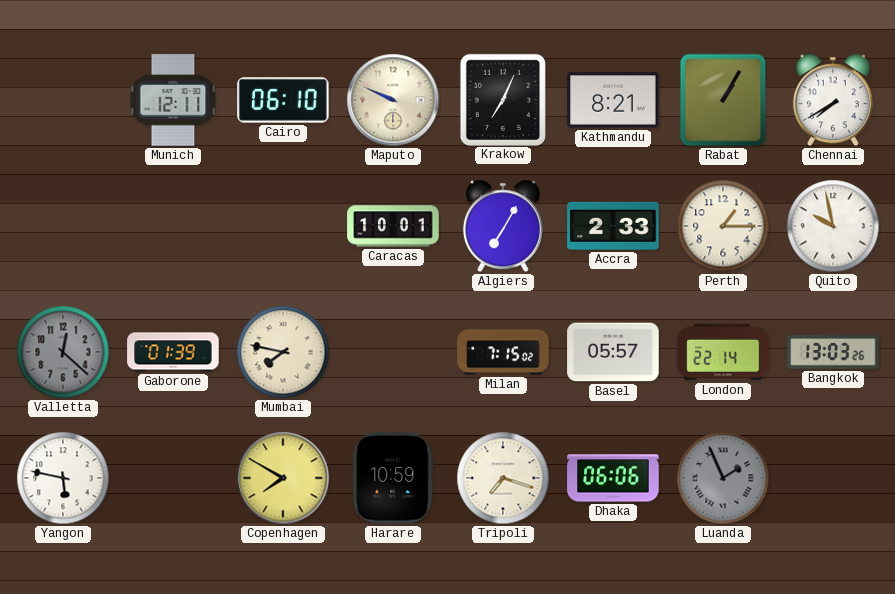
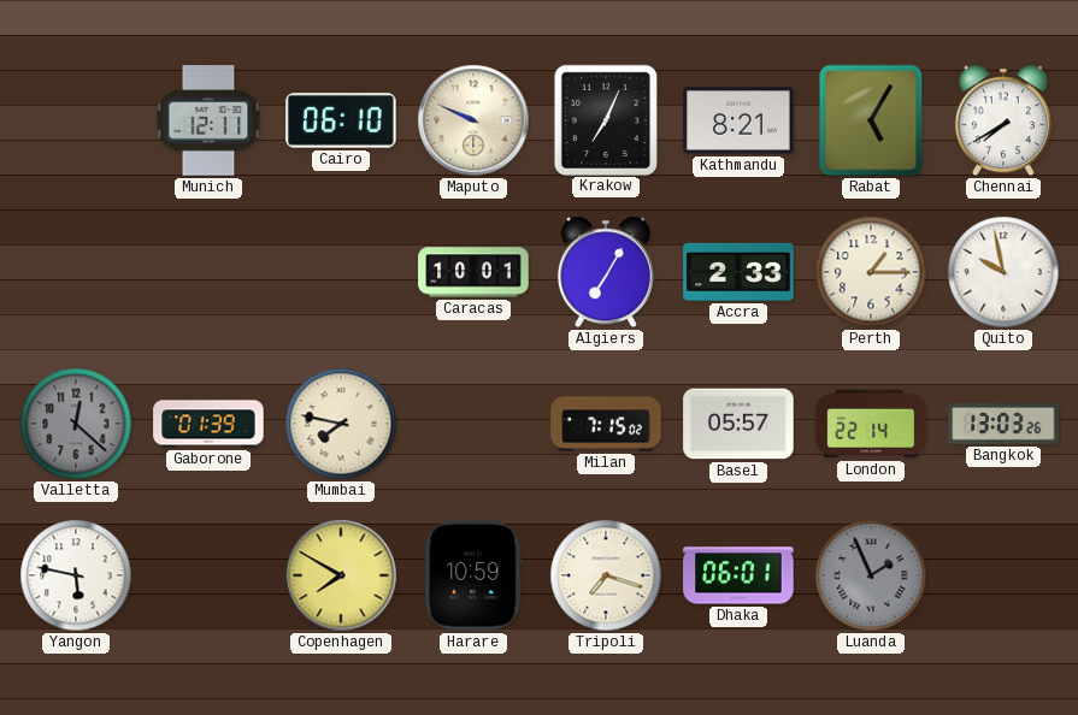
Rabat: 1:05 -> 5:05
Dhaka: 06:06 -> 06:01
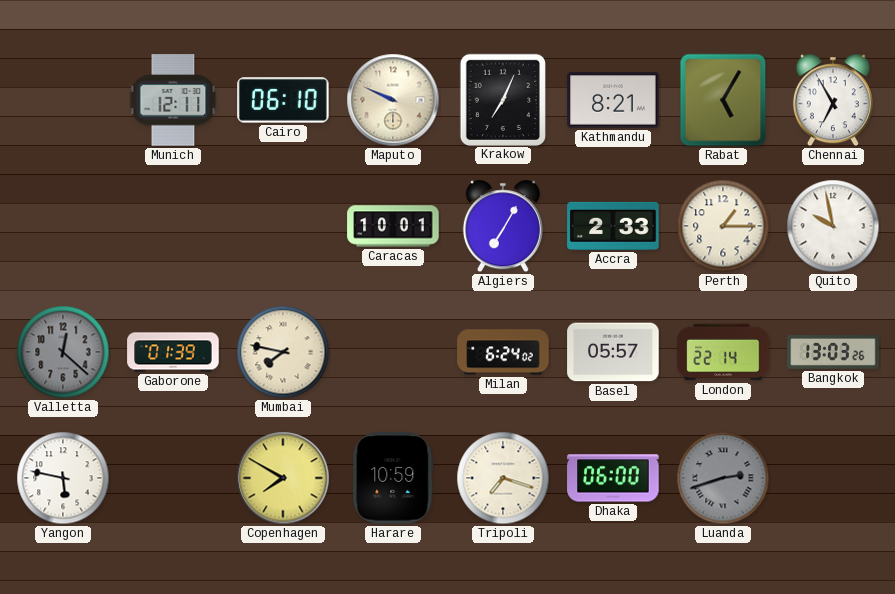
Chennai: 7:40 -> 6:55
Milan: 7:15 -> 6:24
Dhaka: 06:01 -> 06:00
Luanda: 1:56 -> 2:42
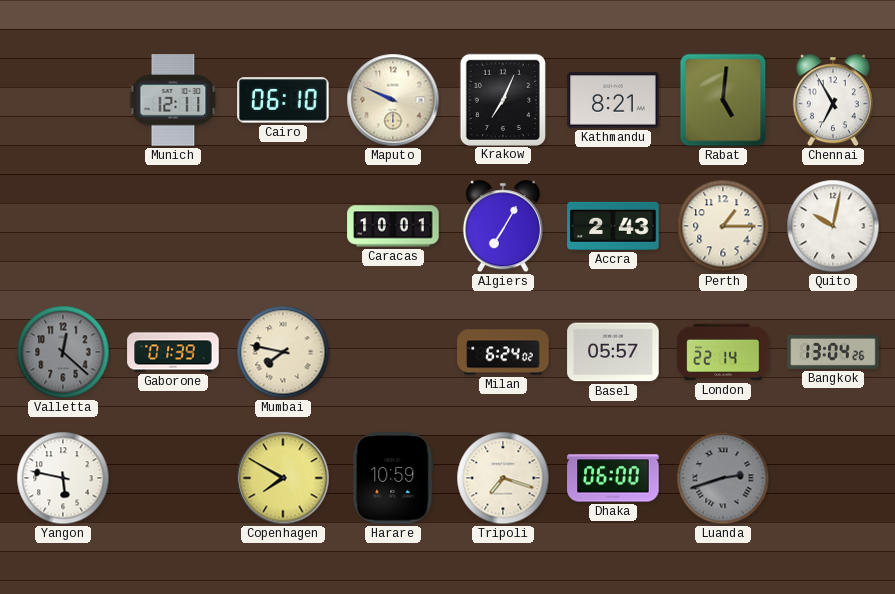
Rabat: 5:05 -> 5:01
Accra: 2:33 -> 2:43
Quito: 9:58 -> 10:02
Bangkok: 13:03 -> 13:04
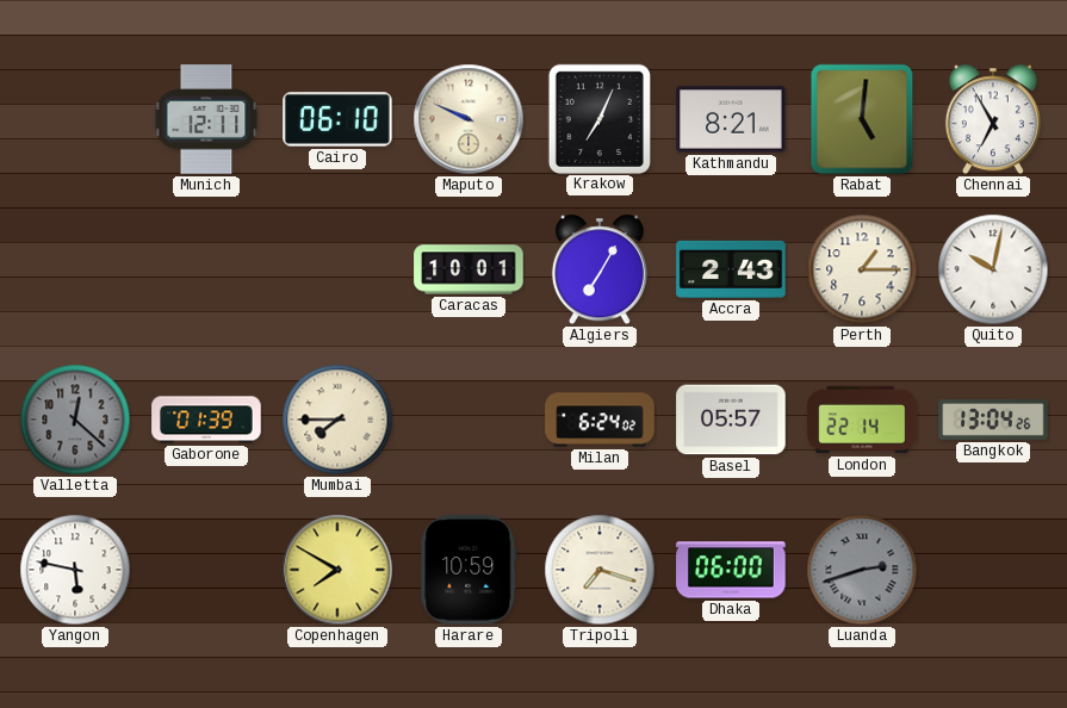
Mumbai: 7:47 -> 7:45
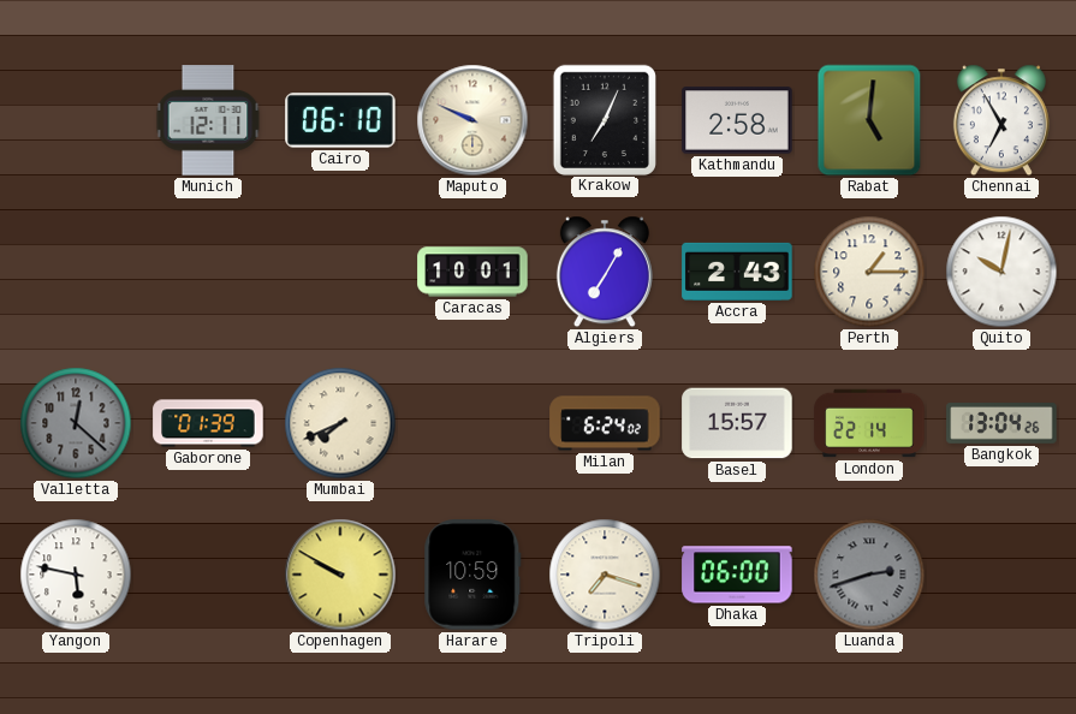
Kathmandu: 8:21 -> 2:58
Mumbai: 7:45 -> 7:41
Basel: 05:57 -> 15:57
Copenhagen: 7:50 -> 9:50
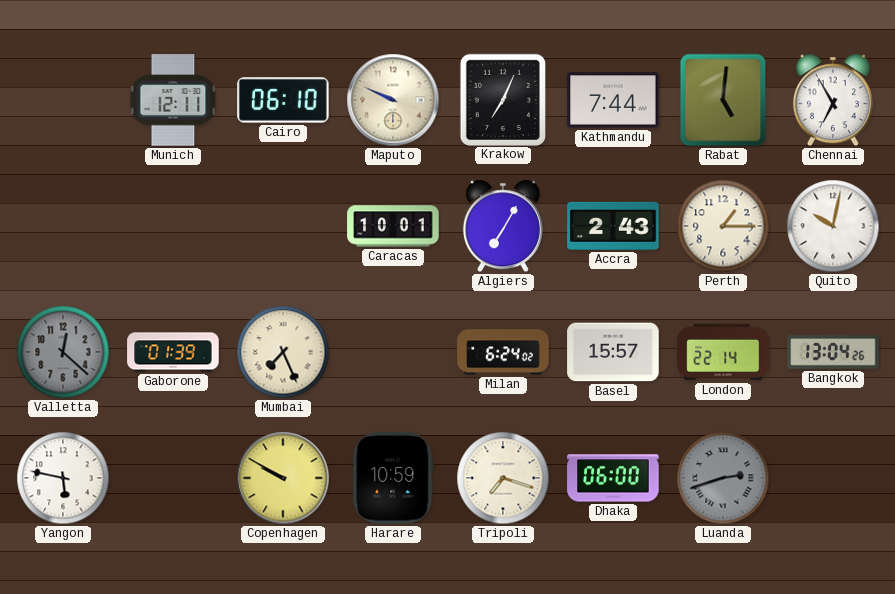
Kathmandu: 2:58 -> 7:44
Mumbai: 7:41 -> 7:26
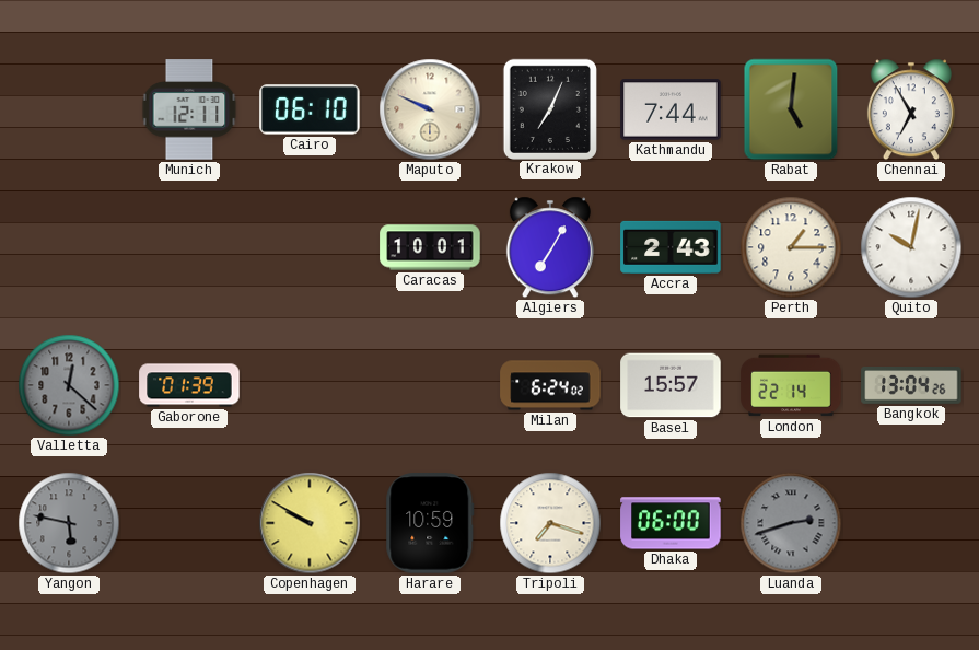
Mumbai: 7:26 -> none
Yangon dial: white -> grey
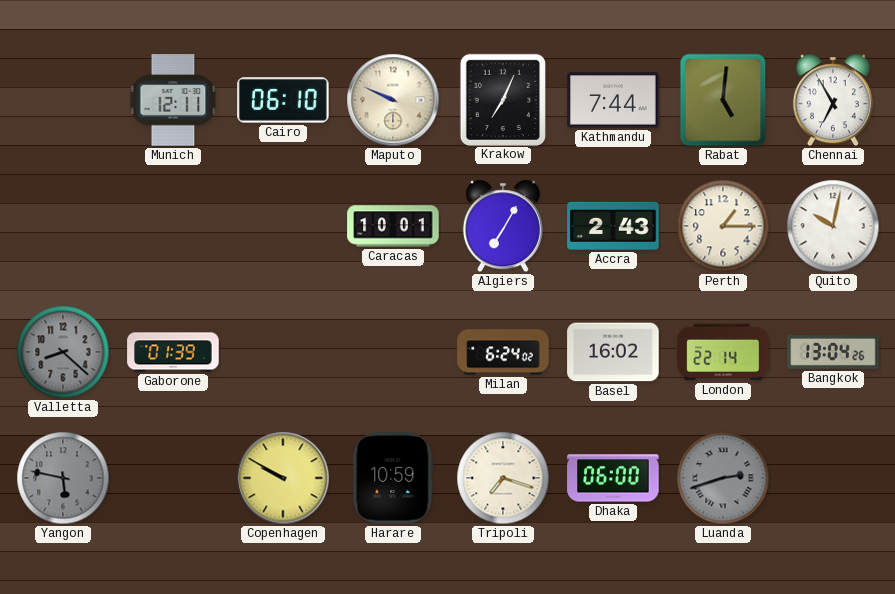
Valletta: 12:22 -> 8:22
Basel: 15:57 -> 16:02
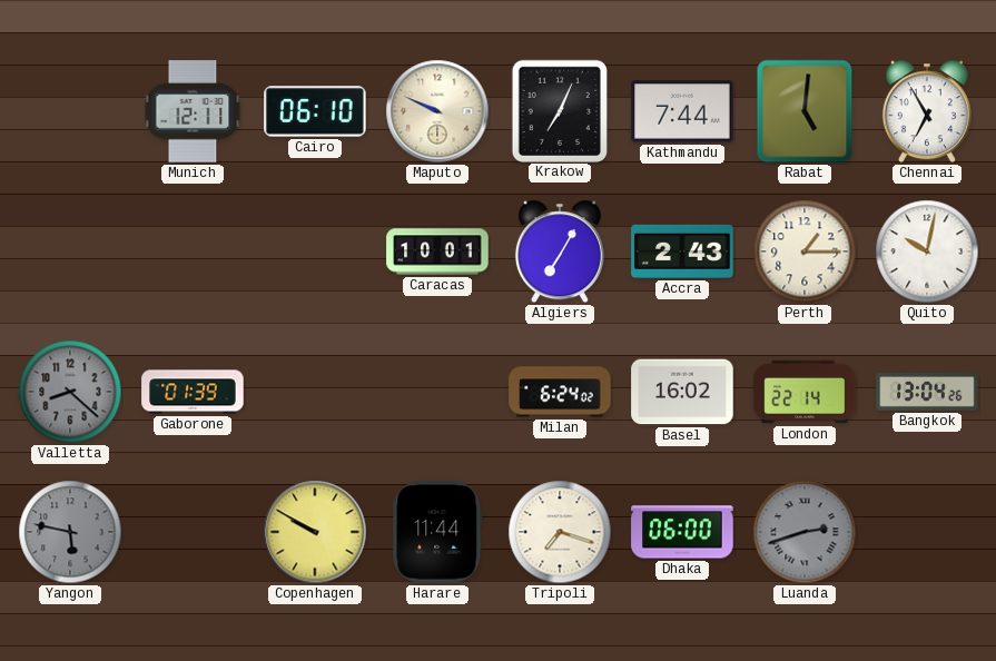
Harare: 10:59 -> 11:44
